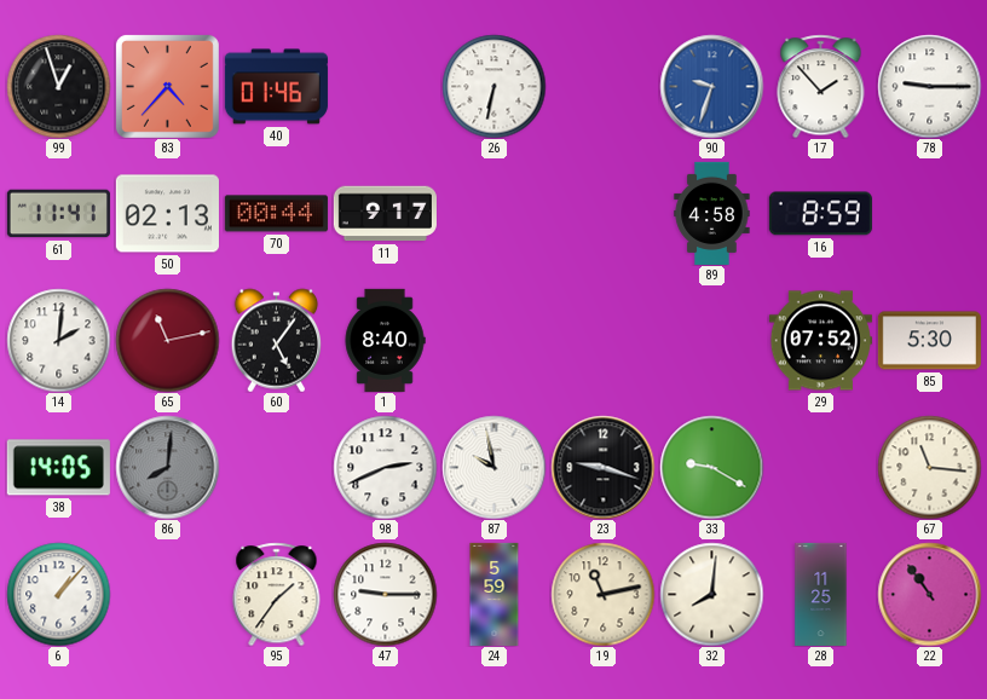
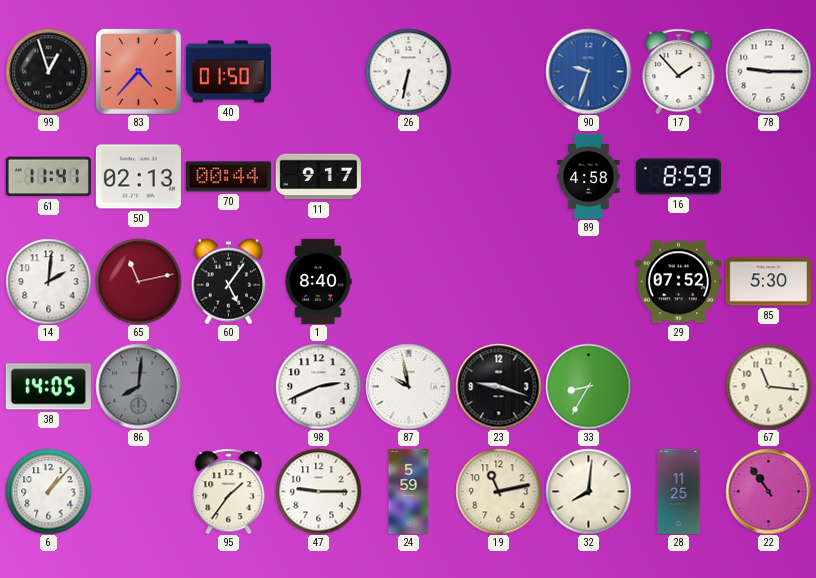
40: 01:46 -> 01:50
33: 9:20 -> 8:35
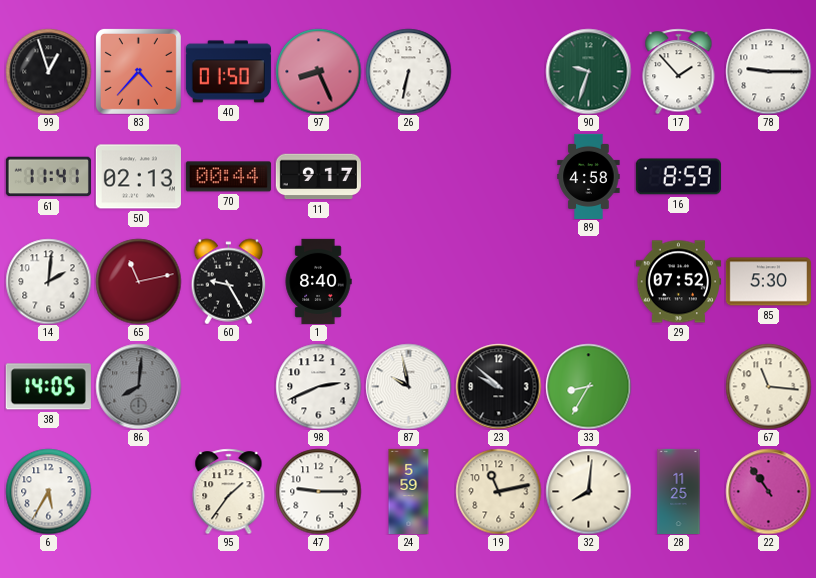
97: none -> 8:26
90 dial: blue -> green
60: 5:06 -> 9:25
23: 9:18 -> 9:52
6: 1:07 -> 5:35
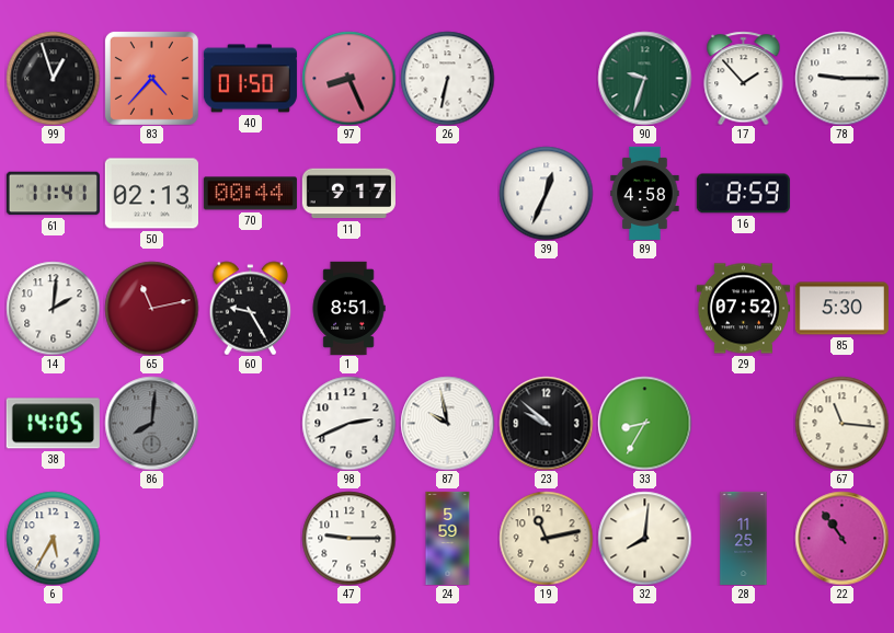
39: none -> 12:34
1: 8:40 -> 8:51
95: 1:36 -> none
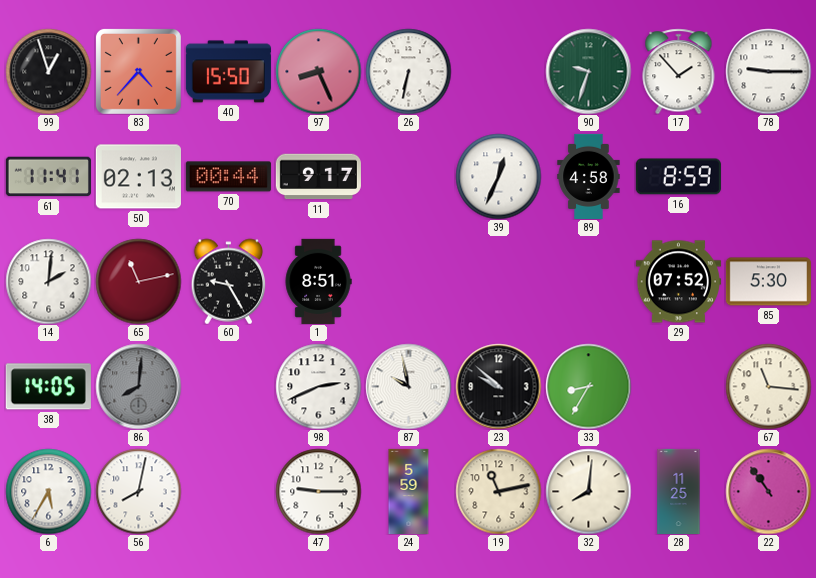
40: 01:50 -> 15:50
56: none -> 8:02
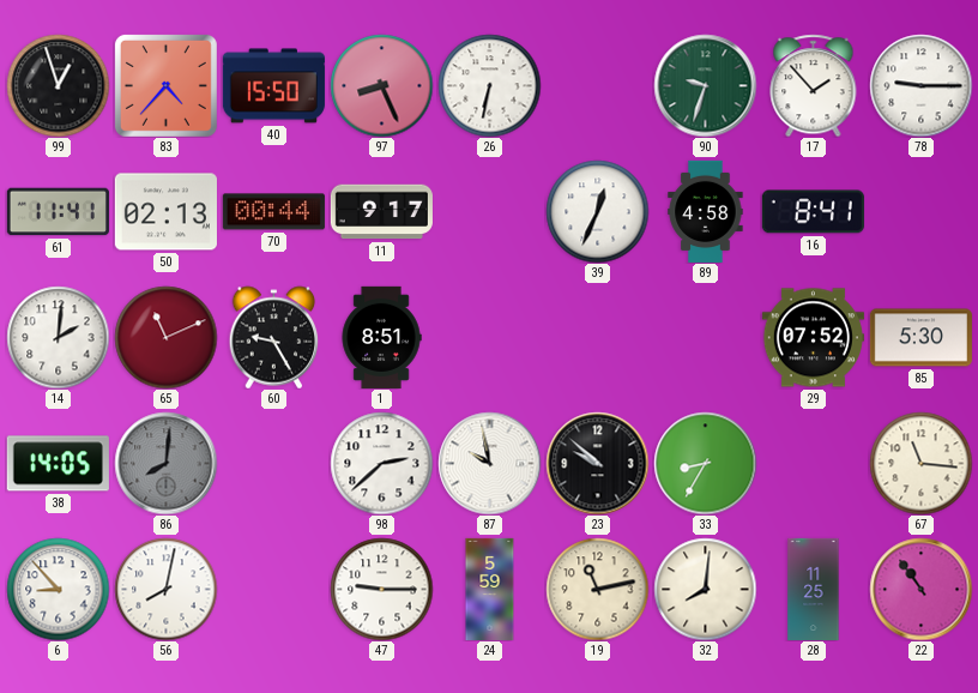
16: 8:59 -> 8:41
65: 11:13 -> 11:11
98: 2:41 -> 2:38
6: 5:35 -> 8:53
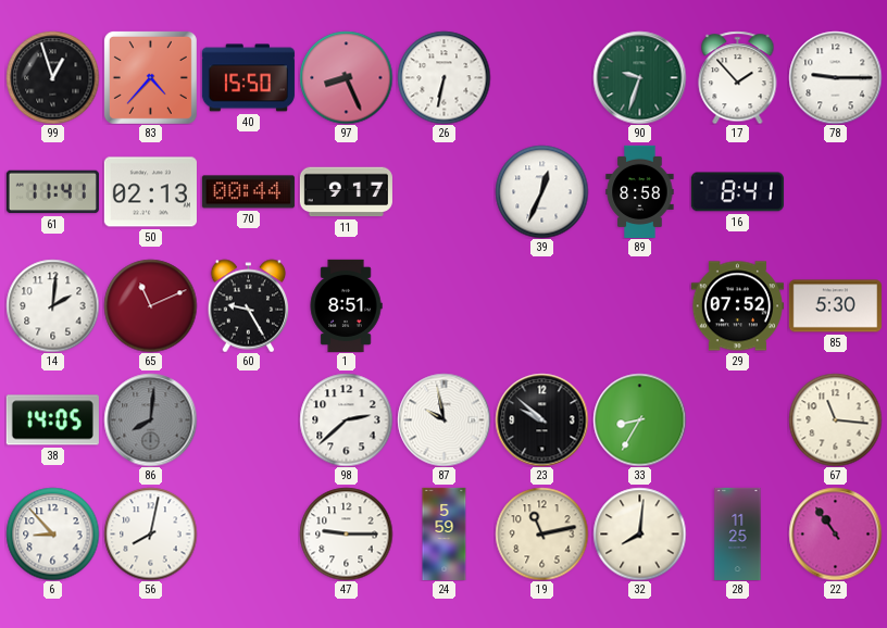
89: 4:58 -> 8:58
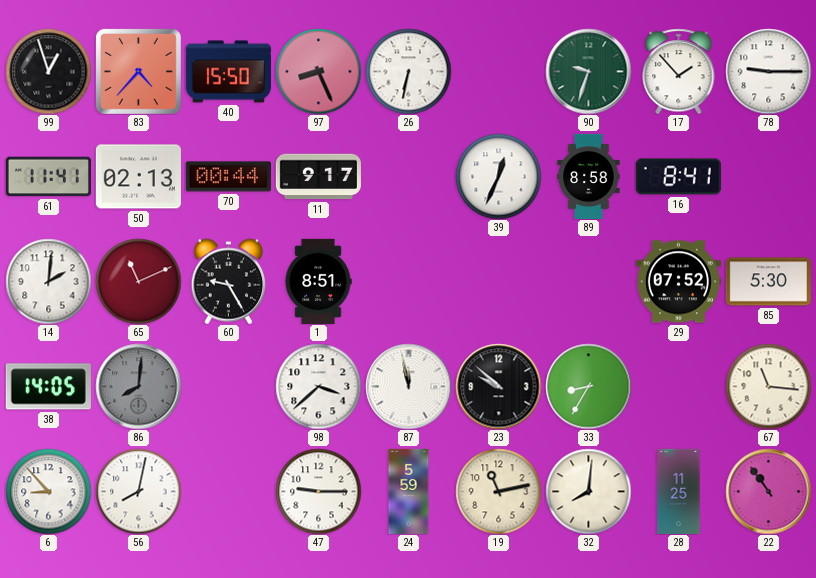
98: 2:38 -> 3:38
87: 9:58 -> 11:58
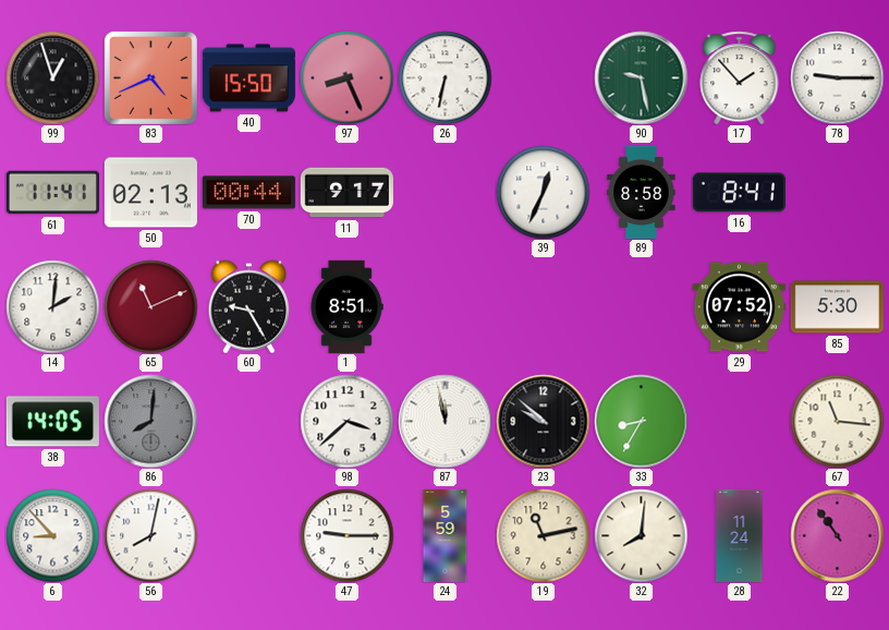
83: 4:37 -> 4:41
90: 9:33 -> 9:28
28: 11:25 -> 11:24
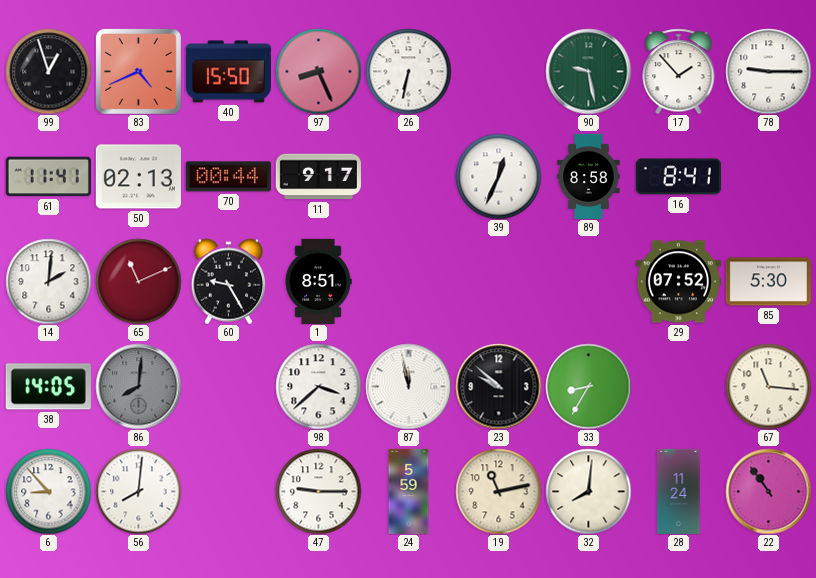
56: 8:02 -> 8:01
